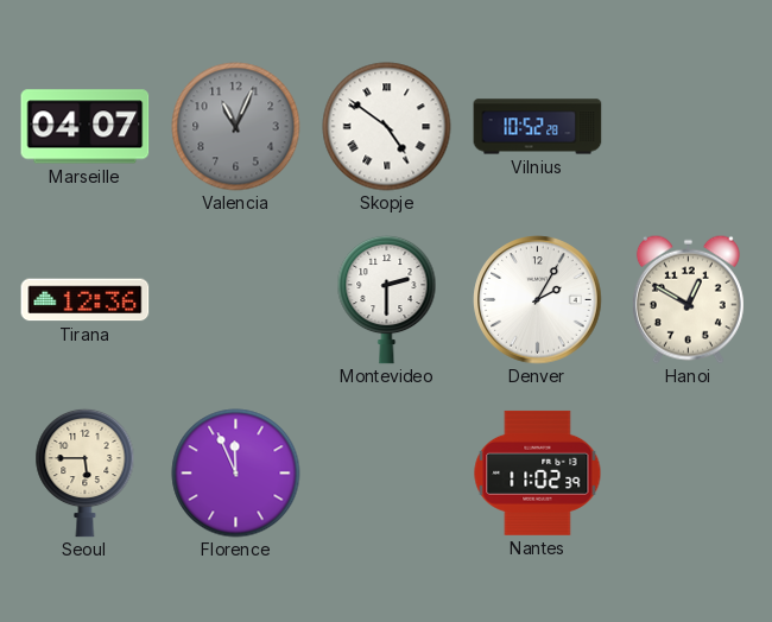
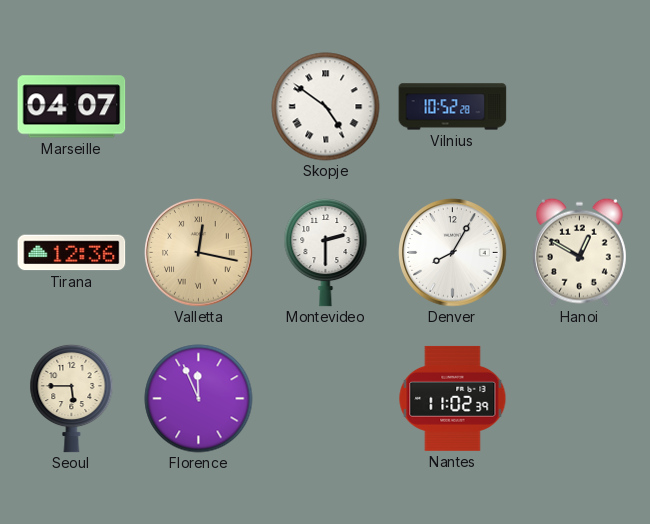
Valencia: 11:04 -> none
Valletta: none -> 12:17
Denver: 2:05 -> 8:05
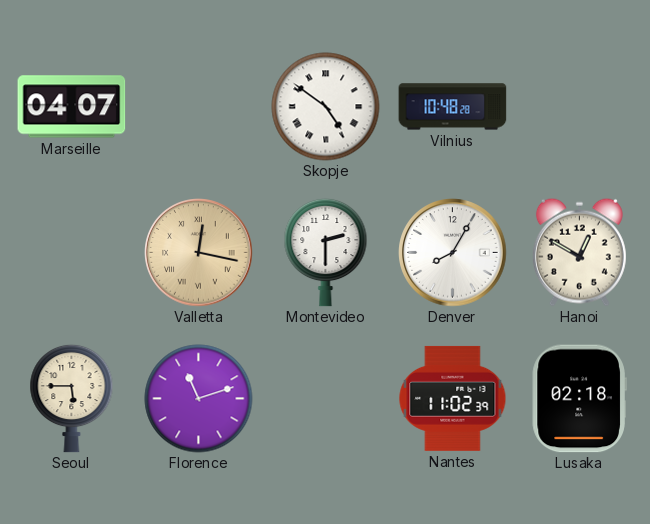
Vilnius: 10:52 -> 10:48
Tirana: 12:36 -> none
Florence: 11:56 -> 11:12
Lusaka: none -> 02:18
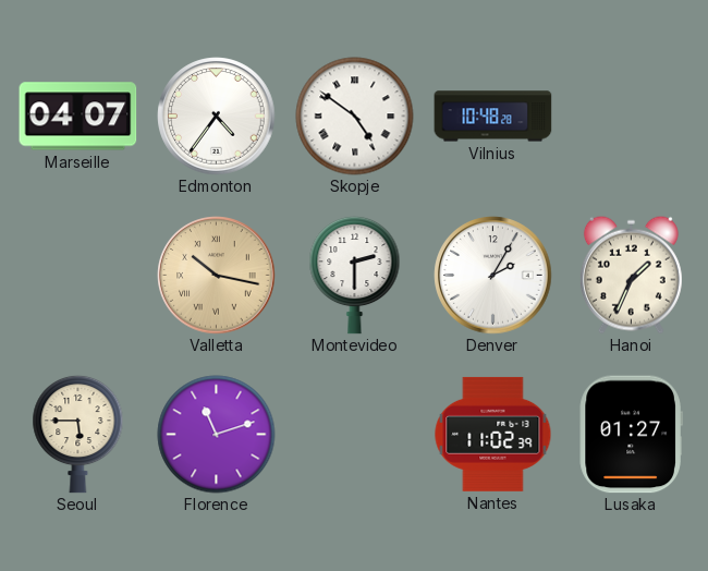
Edmonton: none -> 4:36
Valletta: 12:17 -> 10:17
Denver: 8:05 -> 2:05
Hanoi: 12:50 -> 1:34
Lusaka: 02:18 -> 01:27
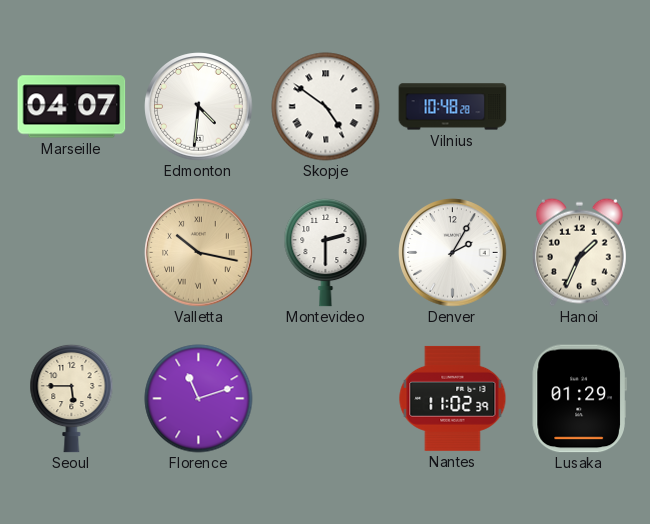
Edmonton: 4:36 -> 4:31
Lusaka: 01:27 -> 01:29
